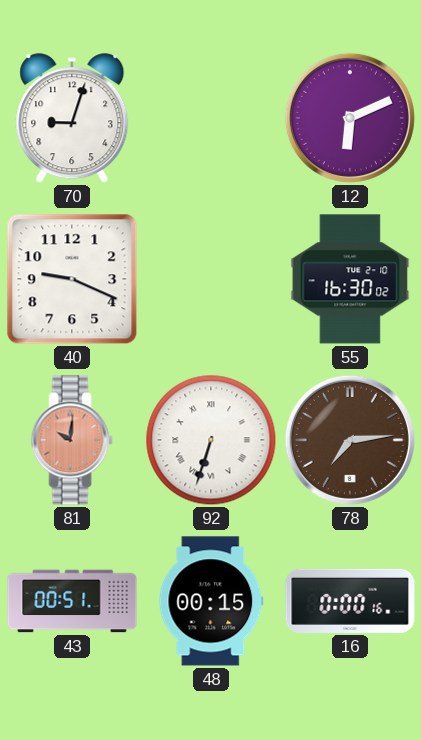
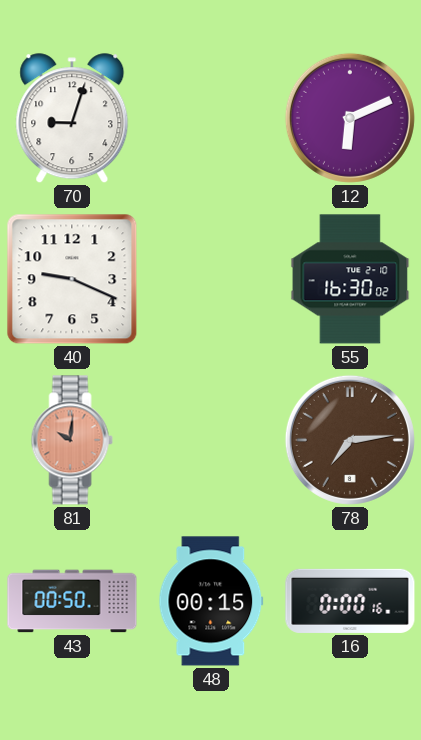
92: 6:33 -> none
43: 00:51 -> 00:50
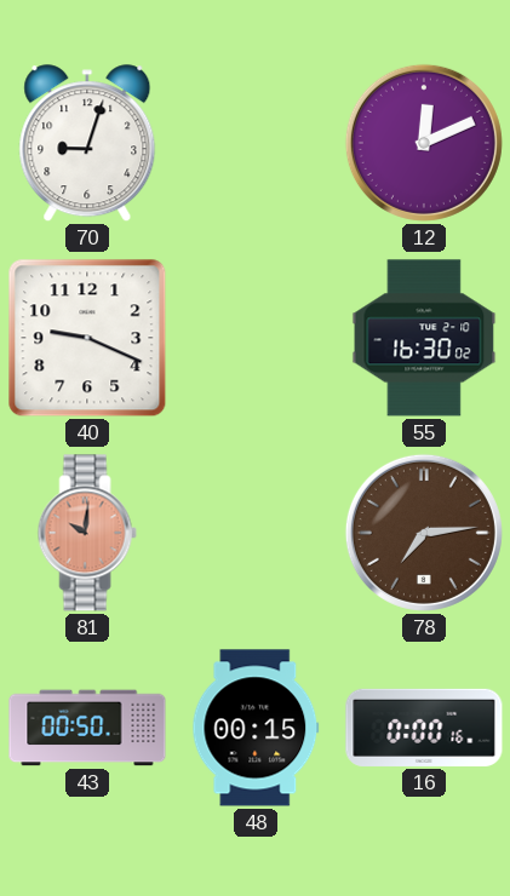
12: 6:11 -> 12:11
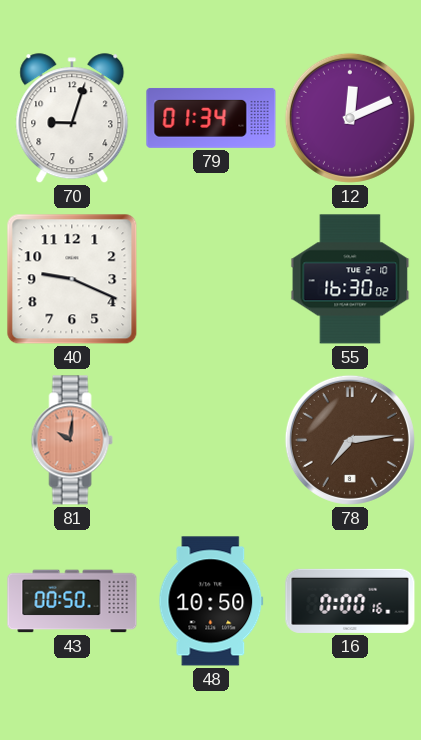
79: none -> 01:34
48: 00:15 -> 10:50
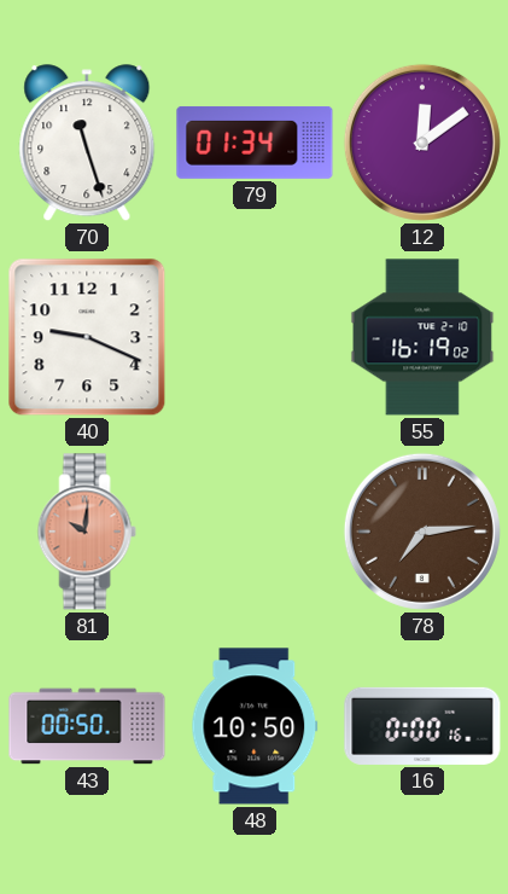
70: 9:03 -> 11:27
12: 12:11 -> 12:09
55: 16:30 -> 16:19
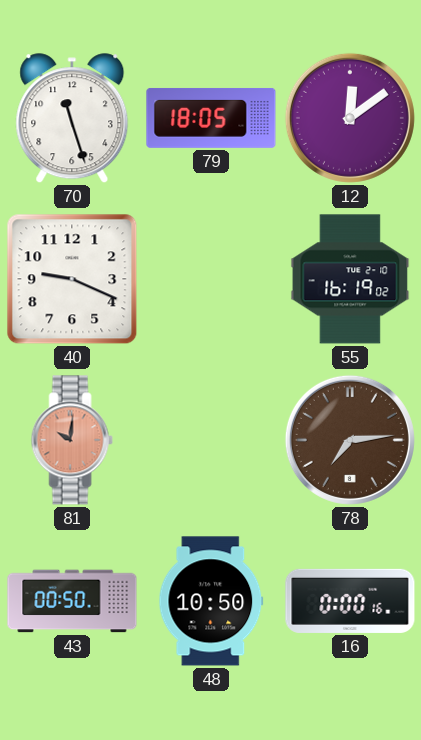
79: 01:34 -> 18:05
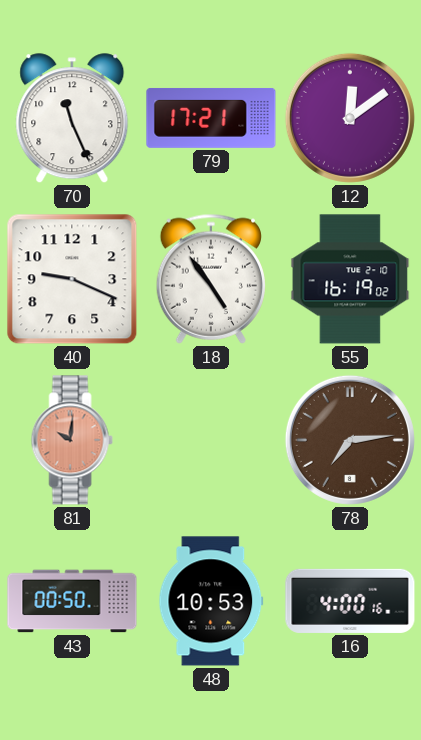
70: 11:27 -> 11:26
79: 18:05 -> 17:21
18: none -> 4:54
48: 10:50 -> 10:53
16: 0:00 -> 4:00
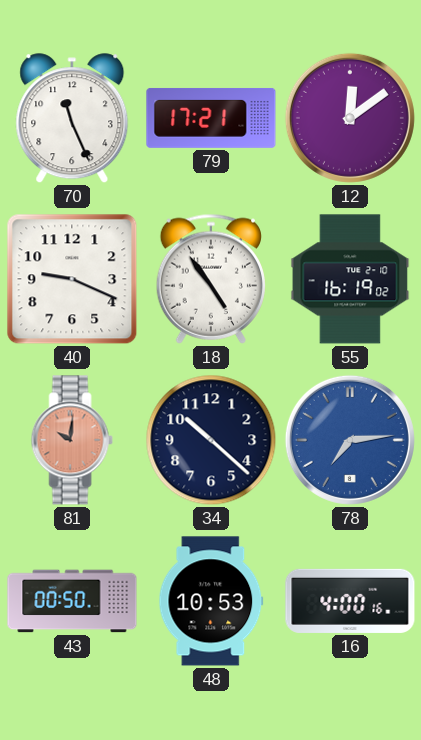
34: none -> 10:22
78 dial: brown -> blue
